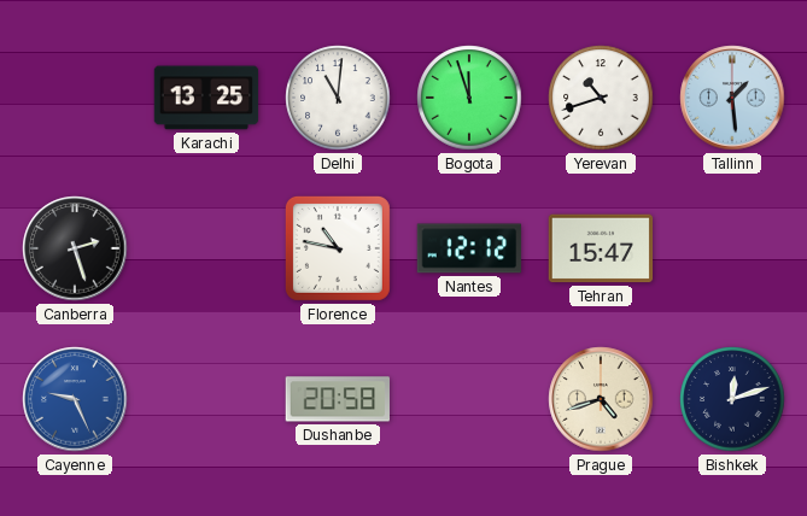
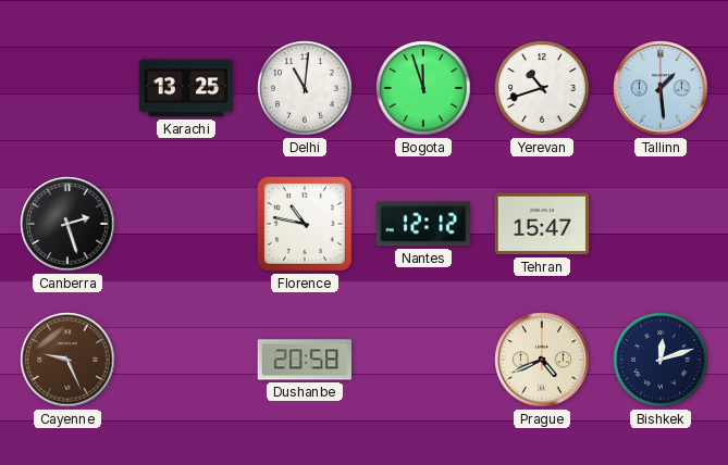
Cayenne dial: blue -> brown
Prague: 4:42 -> 4:41
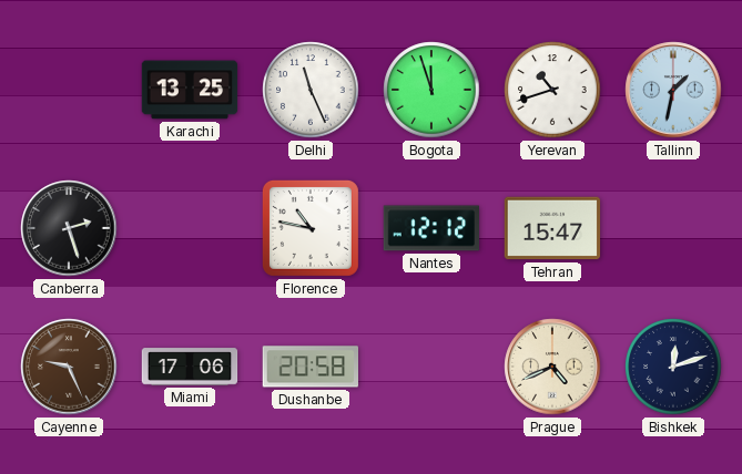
Delhi: 11:01 -> 11:26
Tallinn: 1:29 -> 1:32
Miami: none -> 17:06
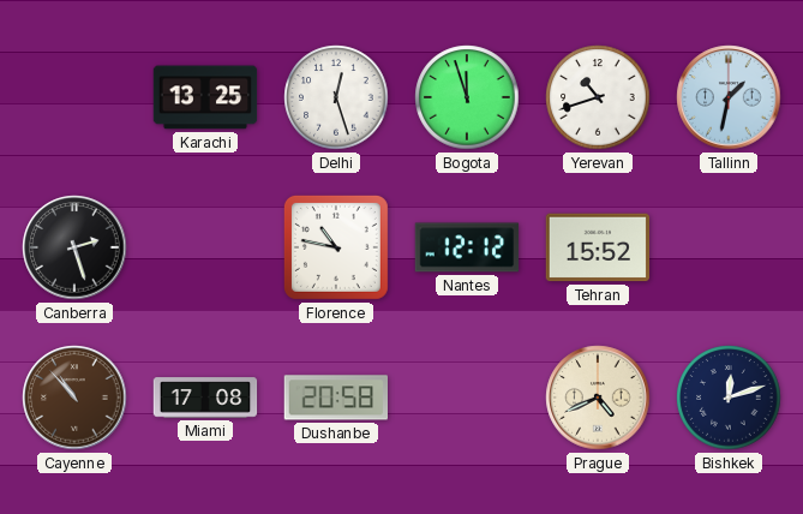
Delhi: 11:26 -> 12:27
Tehran: 15:47 -> 15:52
Cayenne: 9:26 -> 10:53
Miami: 17:06 -> 17:08
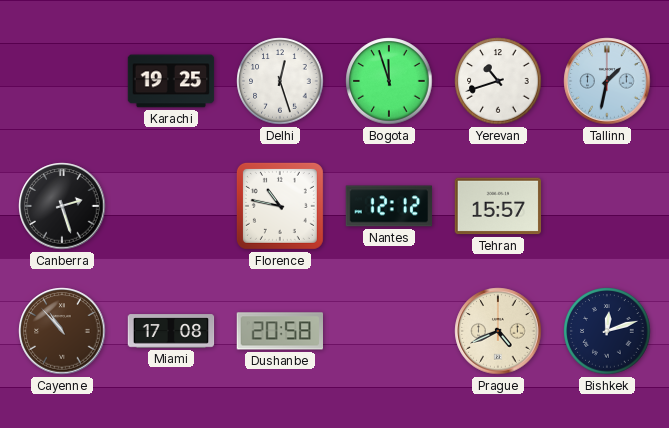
Karachi: 13:25 -> 19:25
Tehran: 15:52 -> 15:57
